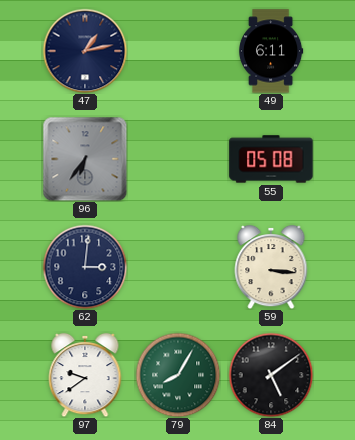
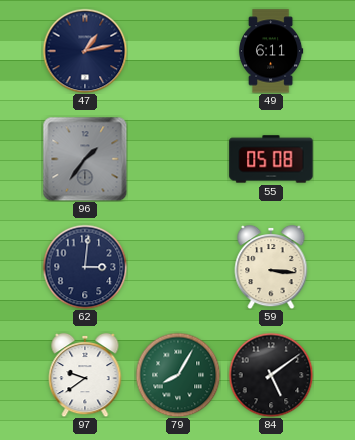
96: 6:36 -> 1:36
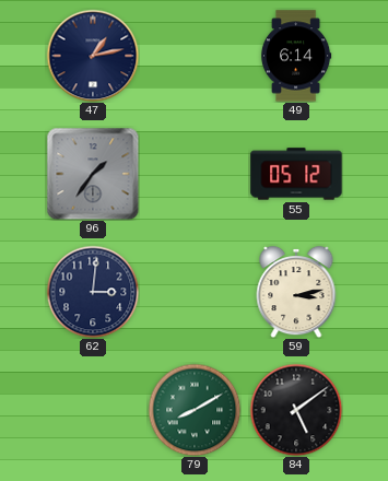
49: 6:11 -> 6:14
55: 05:08 -> 05:12
59: 3:16 -> 3:13
97: 9:39 -> none
79: 8:05 -> 8:10
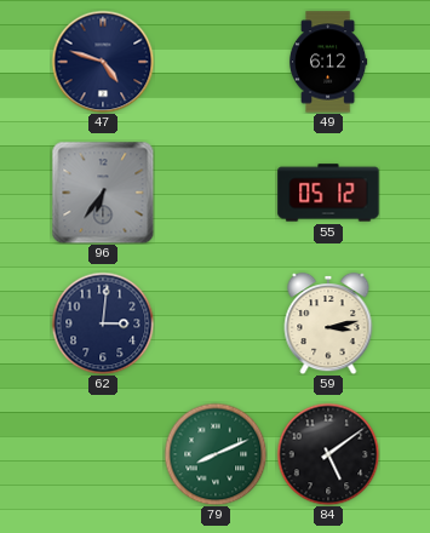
47: 1:13 -> 4:48
49: 6:14 -> 6:12
96: 1:36 -> 6:36
79: 8:10 -> 8:11
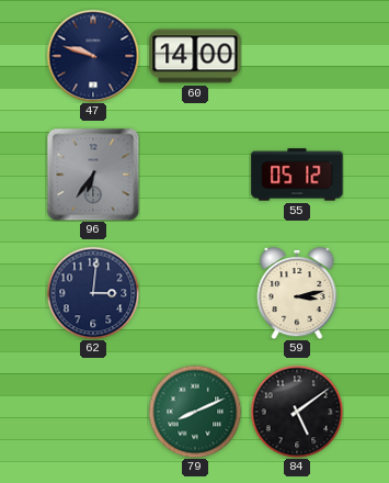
47: 4:48 -> 9:48
60: none -> 14:00
49: 6:12 -> none
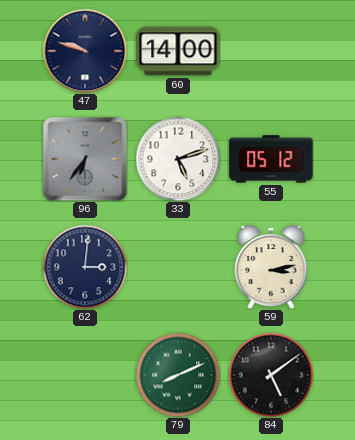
33: none -> 5:12
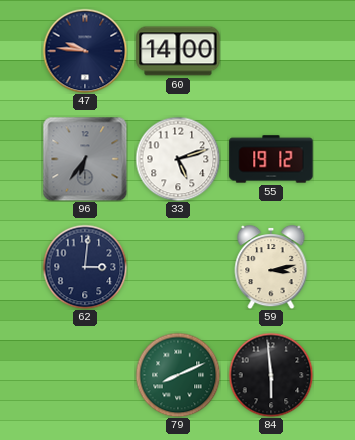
47: 9:48 -> 9:46
55: 05:12 -> 19:12
84: 5:09 -> 5:59
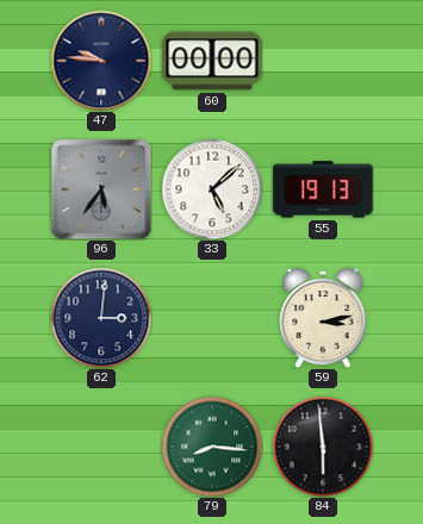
60: 14:00 -> 00:00
96: 6:36 -> 5:36
33: 5:12 -> 5:08
55: 19:12 -> 19:13
79: 8:11 -> 8:16
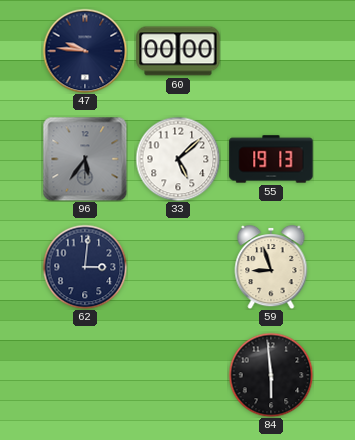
59: 3:13 -> 8:57
79: 8:16 -> none
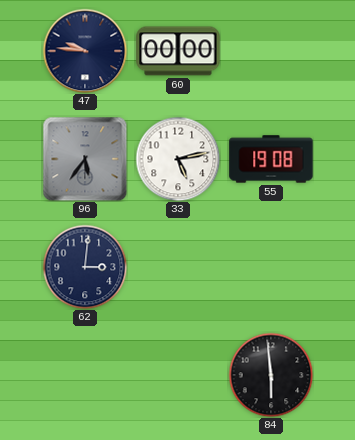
33: 5:08 -> 5:13
55: 19:13 -> 19:08
59: 8:57 -> none
